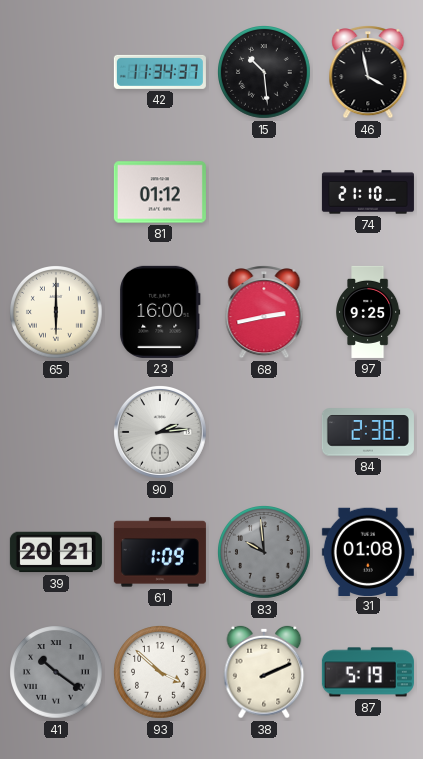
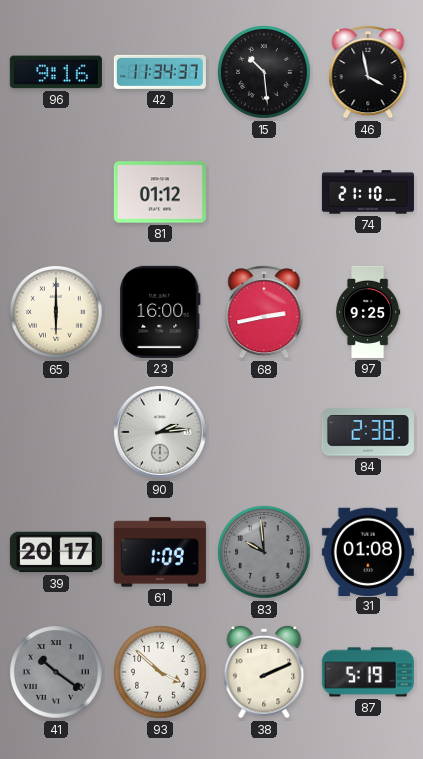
96: none -> 9:16
39: 20:21 -> 20:17
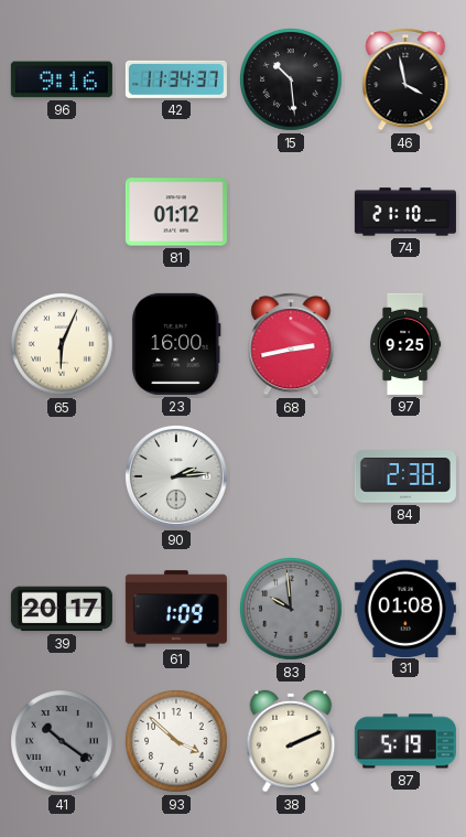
65: 6:00 -> 6:04
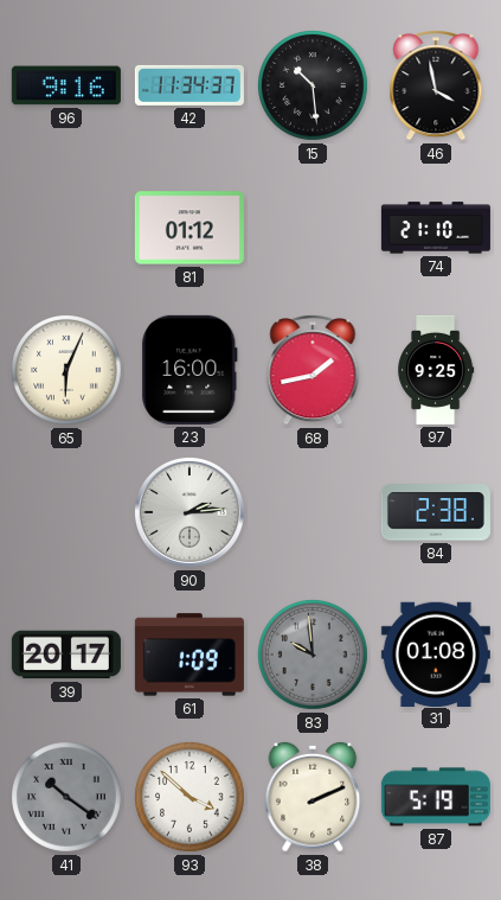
68: 2:43 -> 1:43
